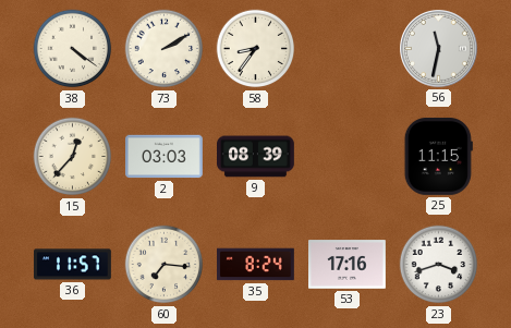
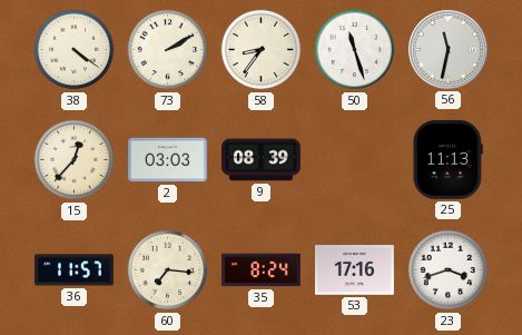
50: none -> 11:27
25: 11:15 -> 11:13
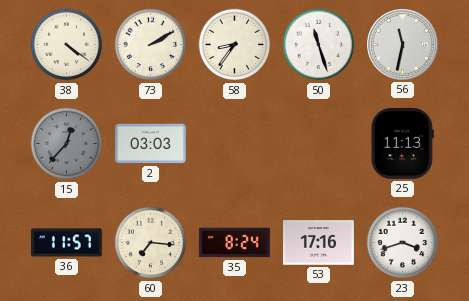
15 dial: cream -> grey
9: 08:39 -> none
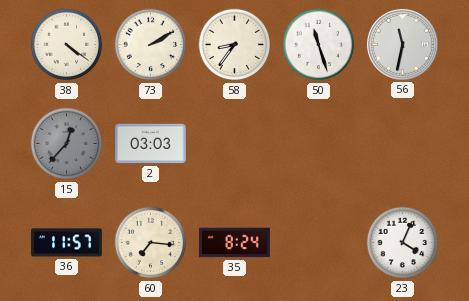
25: 11:13 -> none
53: 17:16 -> none
23: 3:42 -> 4:04
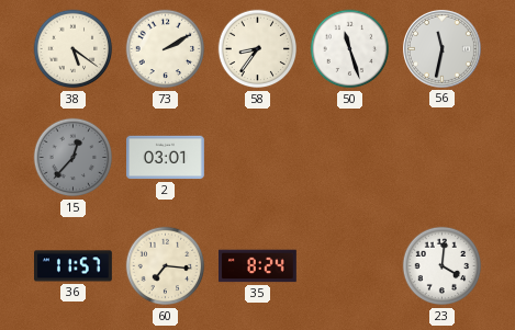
38: 4:21 -> 5:21
2: 03:03 -> 03:01
23: 4:04 -> 4:01
